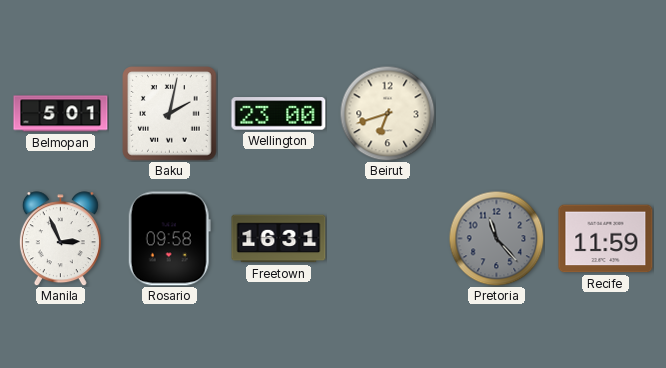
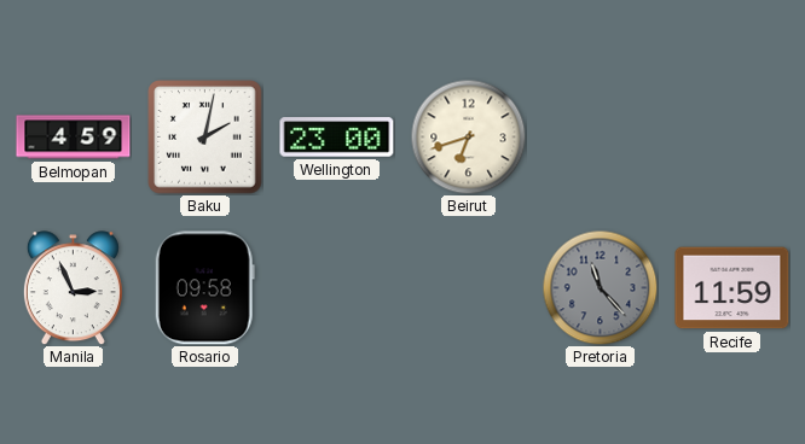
Belmopan: 5:01 -> 4:59
Freetown: 16:31 -> none
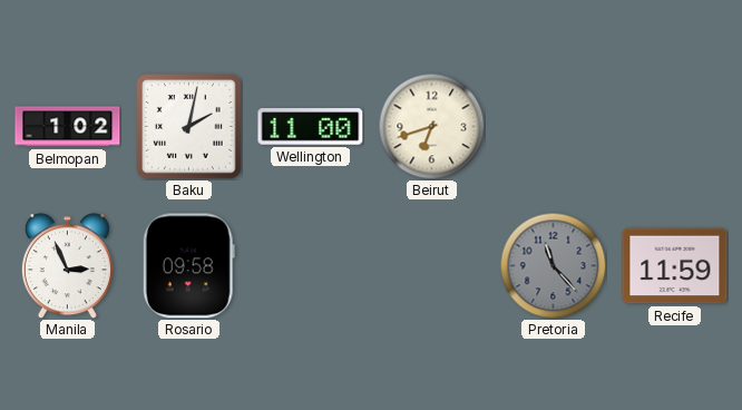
Belmopan: 4:59 -> 1:02
Wellington: 23:00 -> 11:00
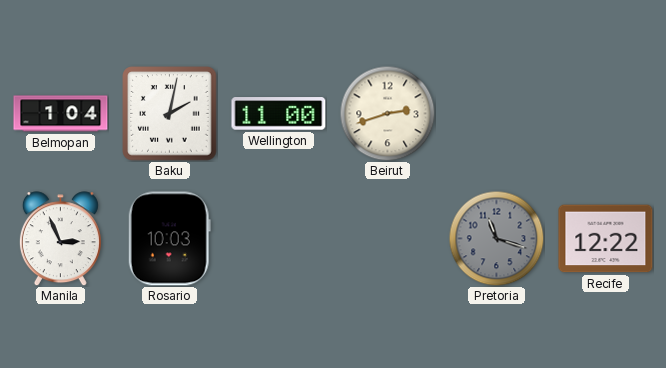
Belmopan: 1:02 -> 1:04
Beirut: 6:42 -> 2:42
Rosario: 09:58 -> 10:03
Pretoria: 11:23 -> 11:18
Recife: 11:59 -> 12:22
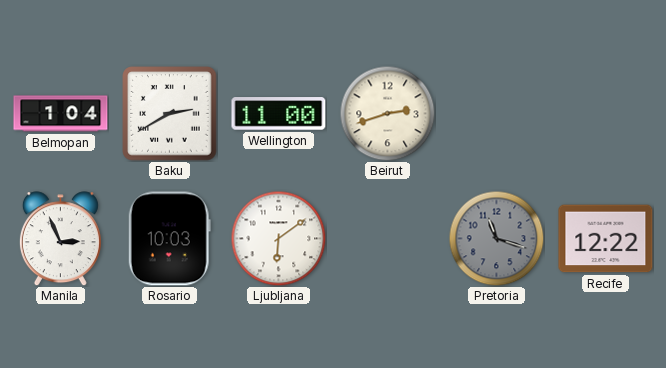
Baku: 2:02 -> 2:40
Ljubljana: none -> 6:09
